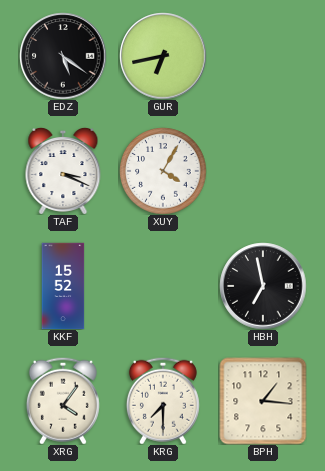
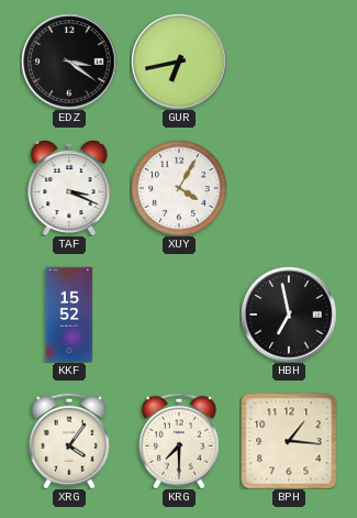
EDZ: 5:21 -> 3:21
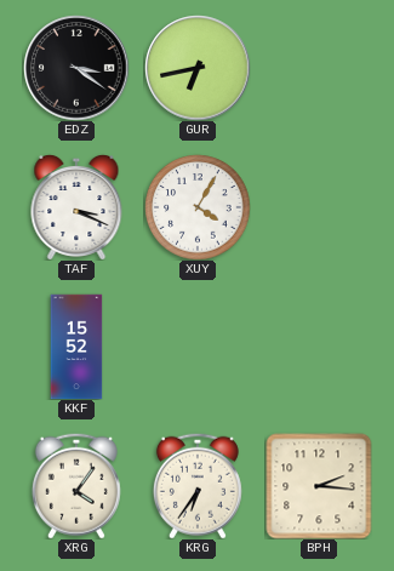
HBH: 6:58 -> none
KRG: 7:30 -> 6:36
BPH: 1:16 -> 2:16
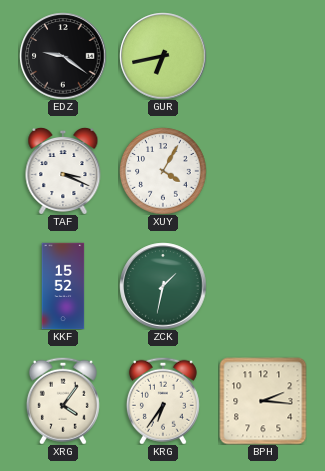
EDZ: 3:21 -> 9:21
ZCK: none -> 1:32
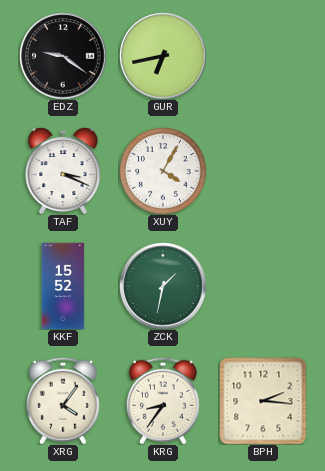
KRG: 6:36 -> 8:36
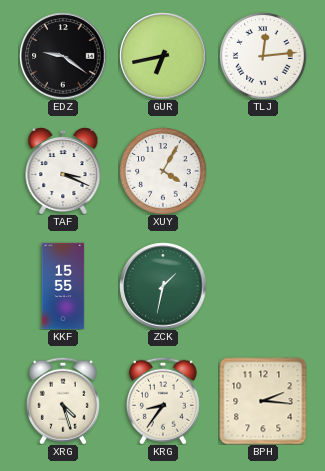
TLJ: none -> 12:14
KKF: 15:52 -> 15:55
XRG: 4:06 -> 4:27
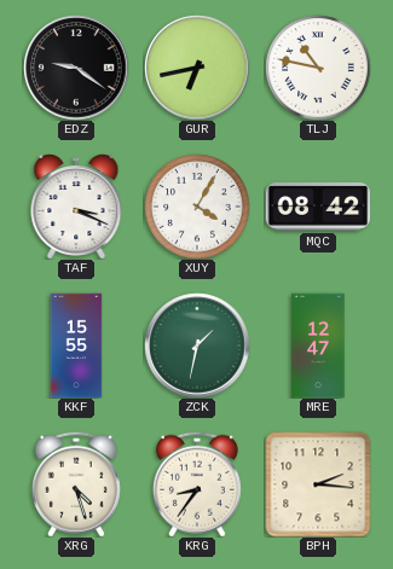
TLJ: 12:14 -> 10:47
MQC: none -> 08:42
MRE: none -> 12:47
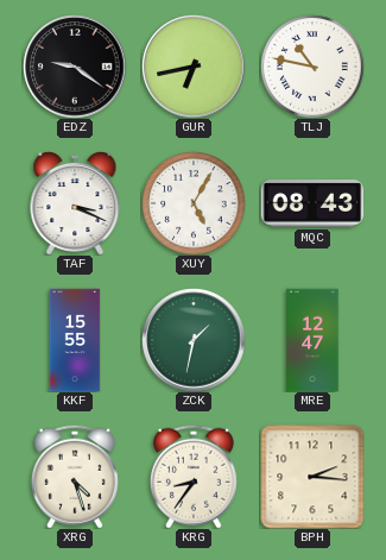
XUY: 4:05 -> 5:05
MQC: 08:42 -> 08:43
